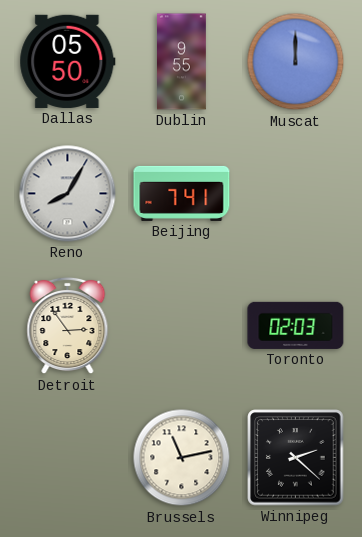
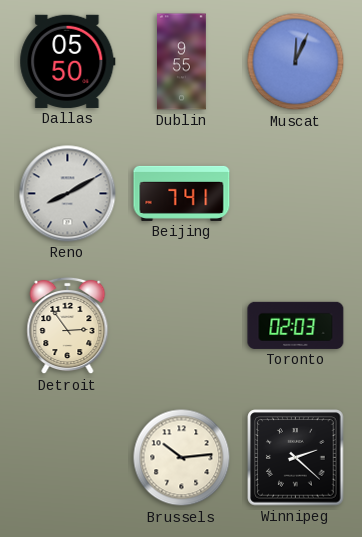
Muscat: 12:00 -> 12:04
Reno: 8:05 -> 8:10
Brussels: 11:13 -> 10:14
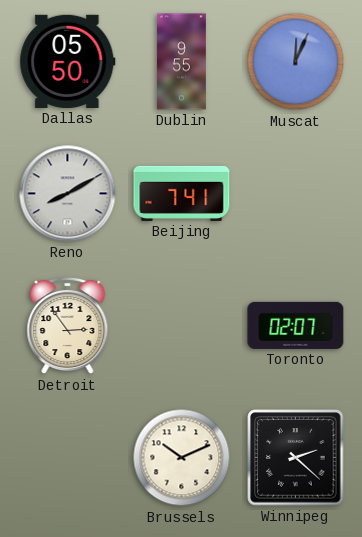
Toronto: 02:03 -> 02:07
Brussels: 10:14 -> 10:11
